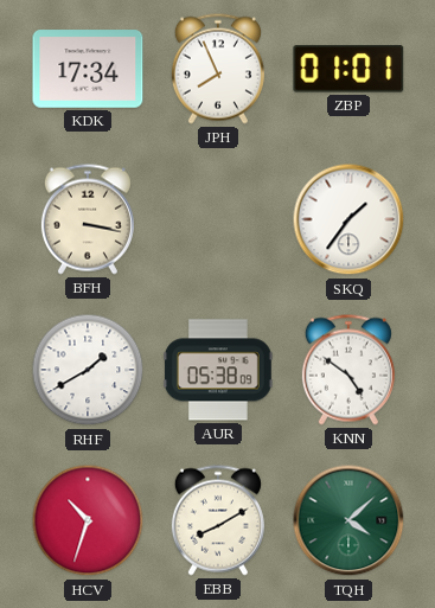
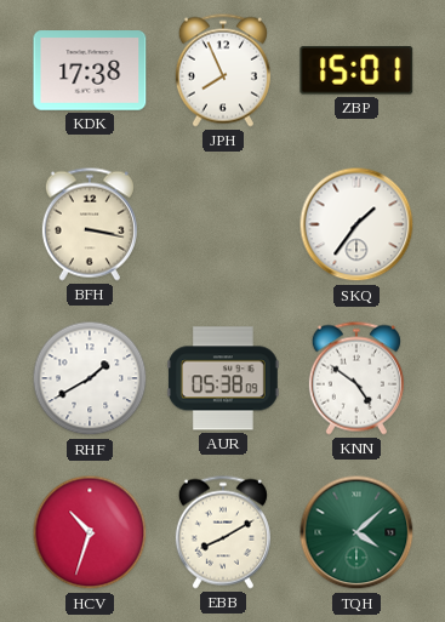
KDK: 17:34 -> 17:38
ZBP: 01:01 -> 15:01
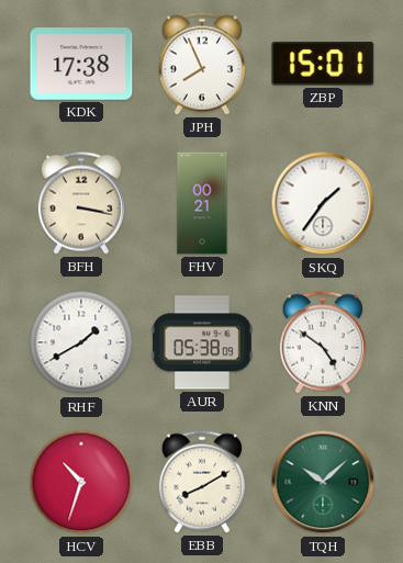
FHV: none -> 00:21
TQH: 4:08 -> 10:08
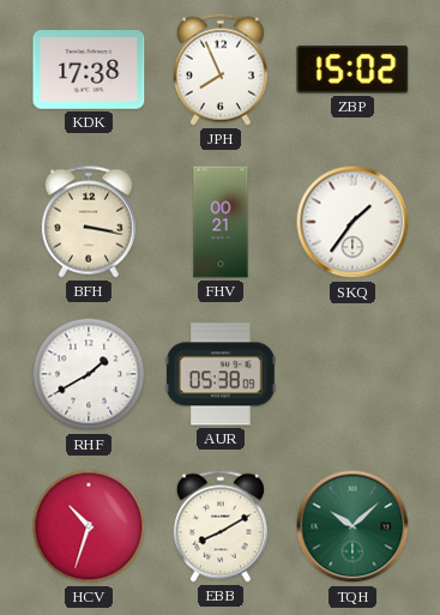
ZBP: 15:01 -> 15:02
KNN: 4:51 -> none
